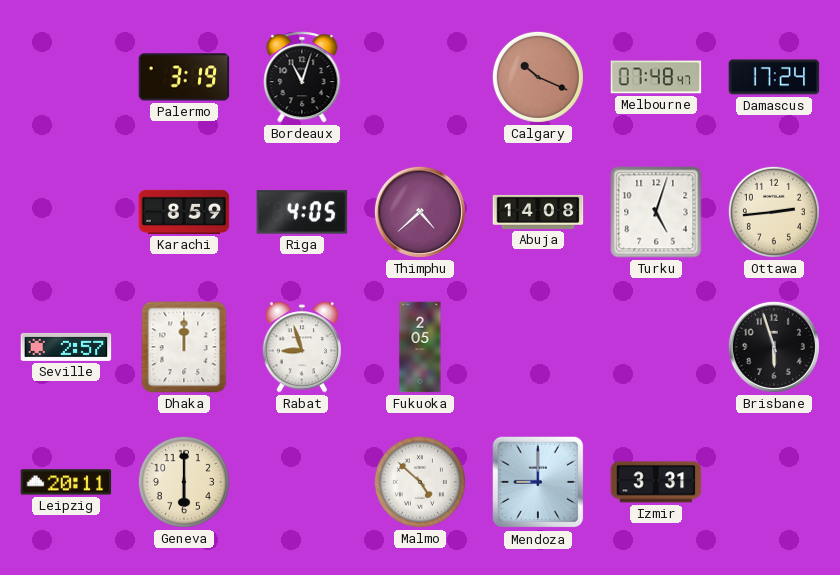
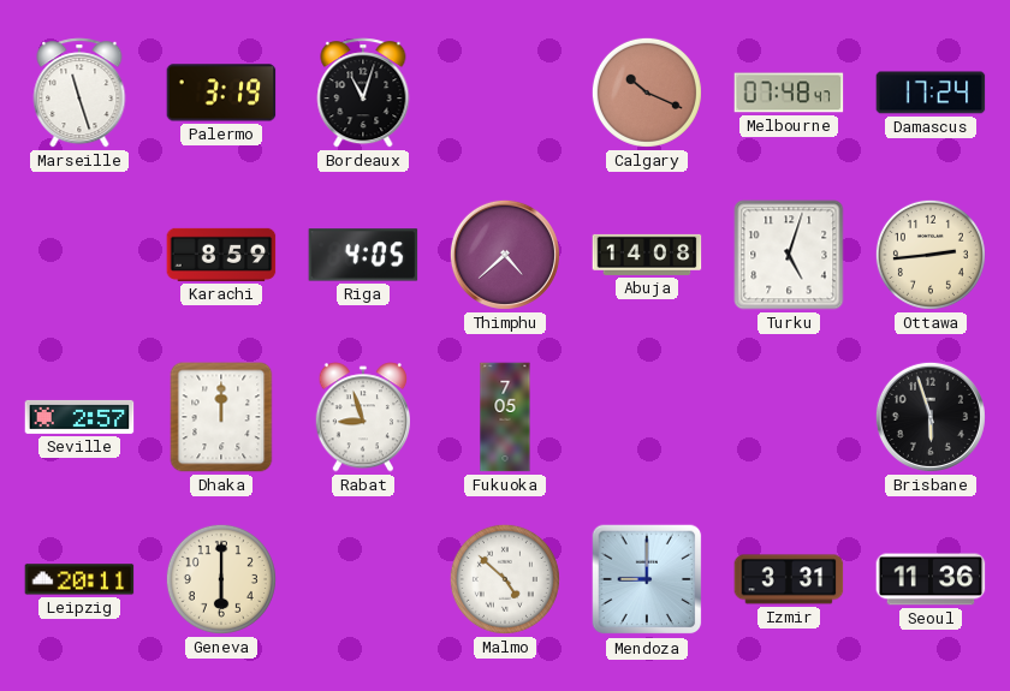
Marseille: none -> 11:27
Fukuoka: 2:05 -> 7:05
Seoul: none -> 11:36
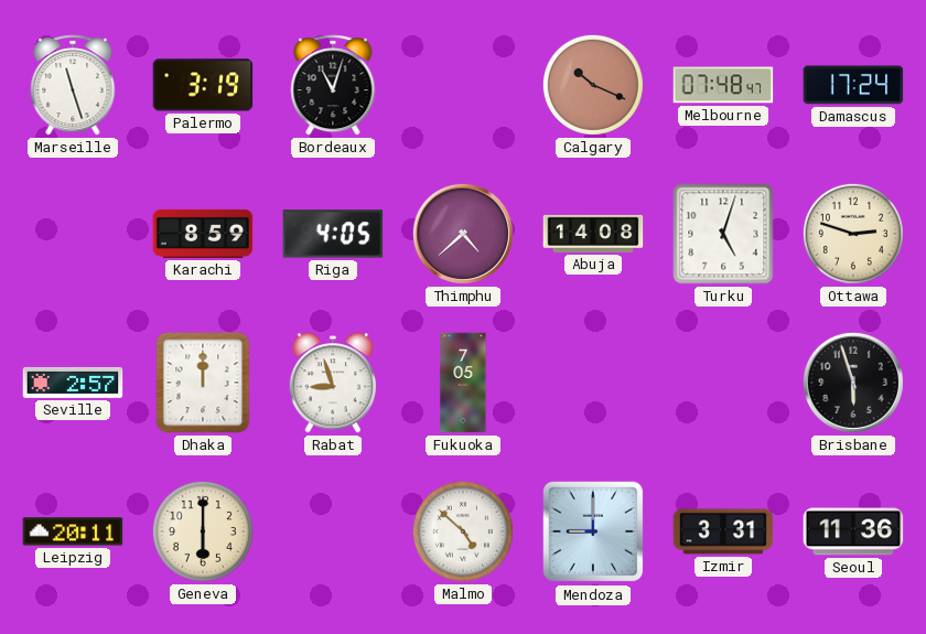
Ottawa: 2:44 -> 2:48
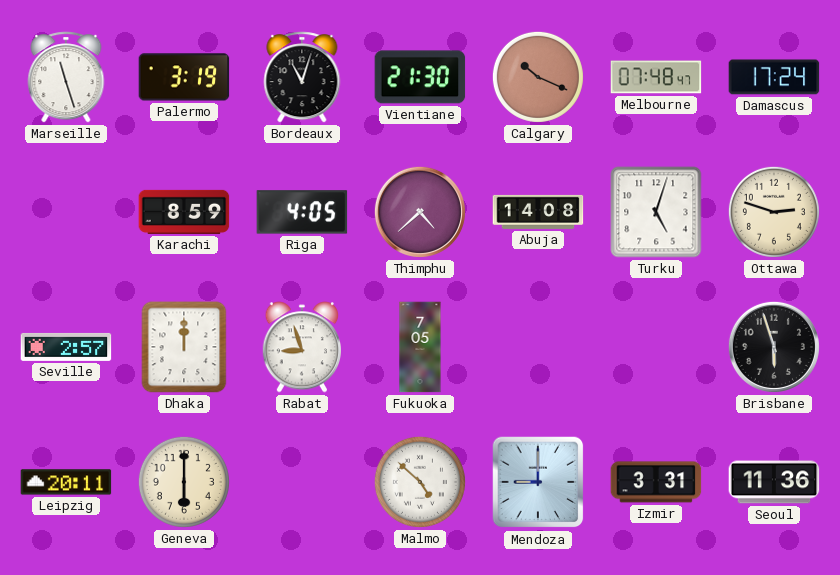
Vientiane: none -> 21:30
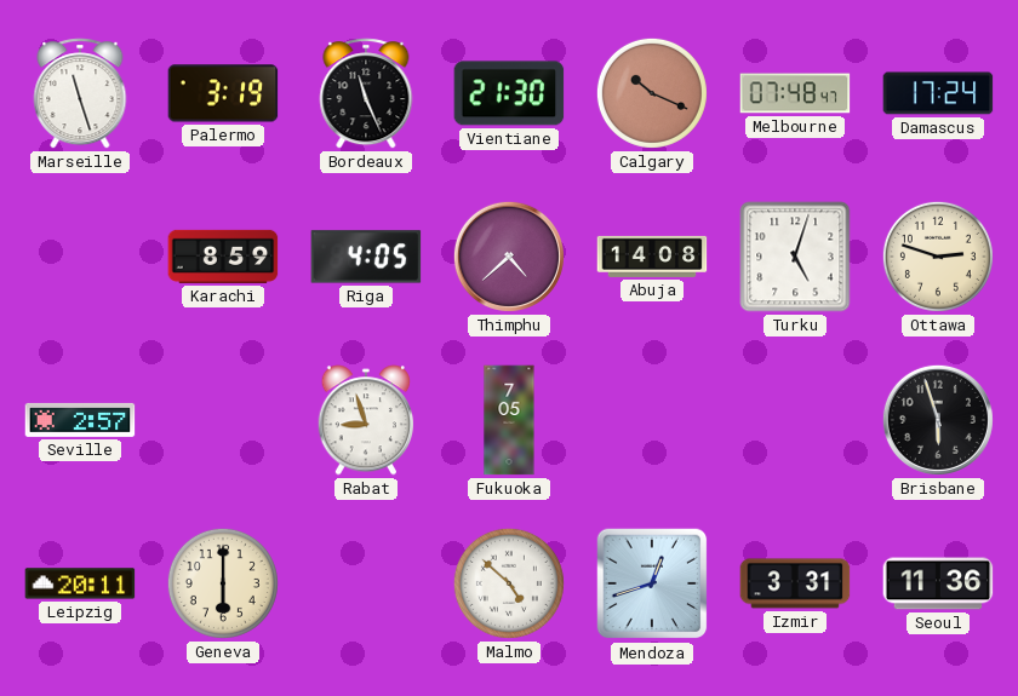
Bordeaux: 11:03 -> 11:26
Dhaka: 12:00 -> none
Mendoza: 9:00 -> 12:42
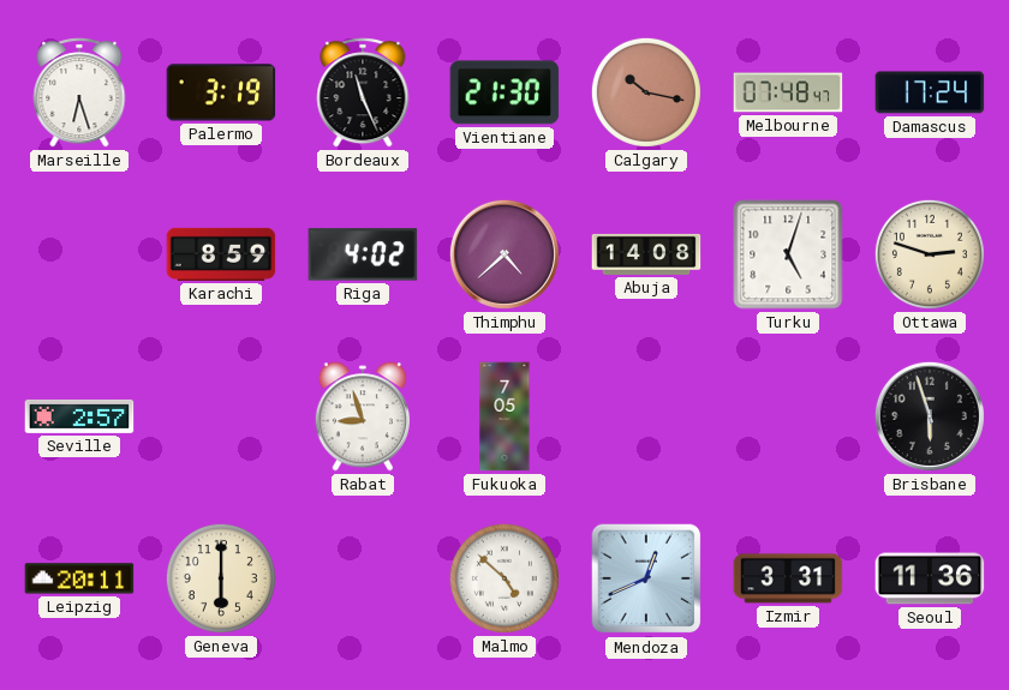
Marseille: 11:27 -> 6:27
Calgary: 10:19 -> 10:17
Riga: 4:05 -> 4:02
Mendoza: 12:42 -> 12:41
